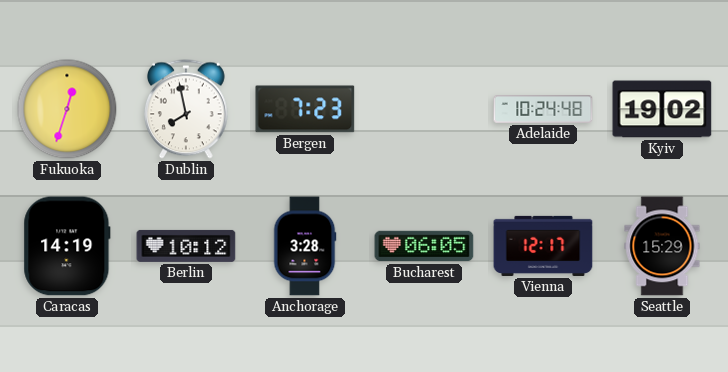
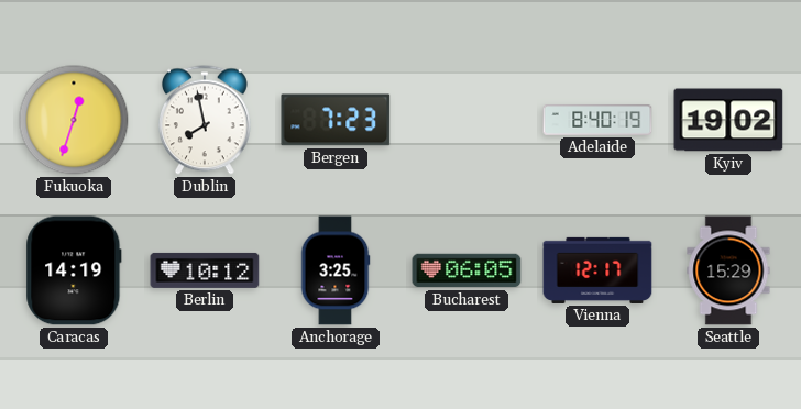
Adelaide: 10:24 -> 8:40
Anchorage: 3:28 -> 3:25
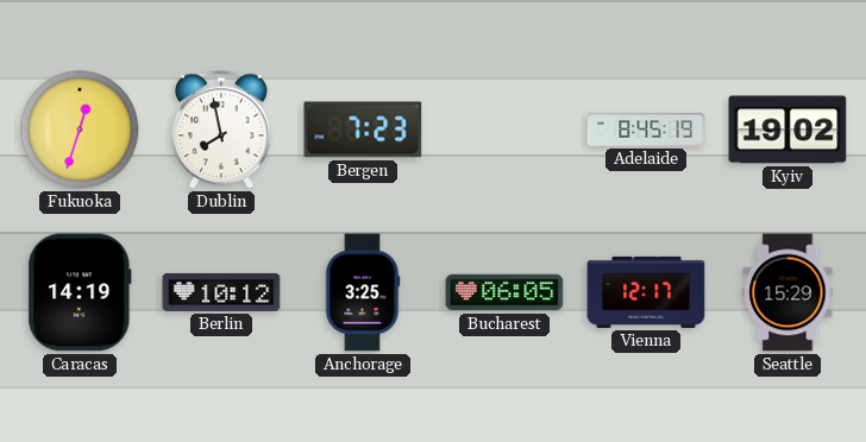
Adelaide: 8:40 -> 8:45
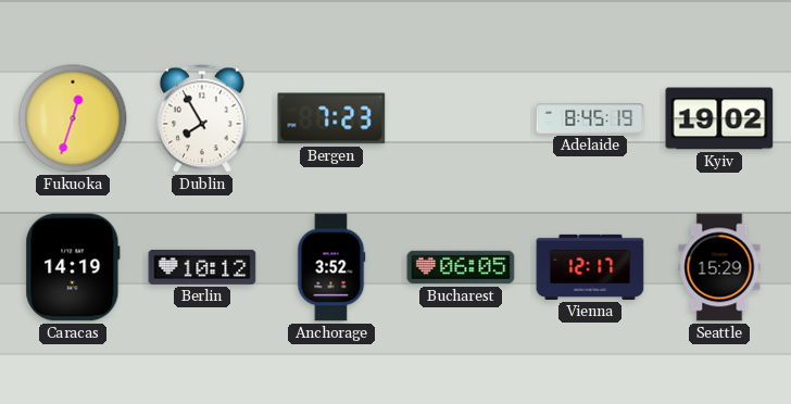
Dublin: 7:58 -> 7:55
Anchorage: 3:25 -> 3:52
